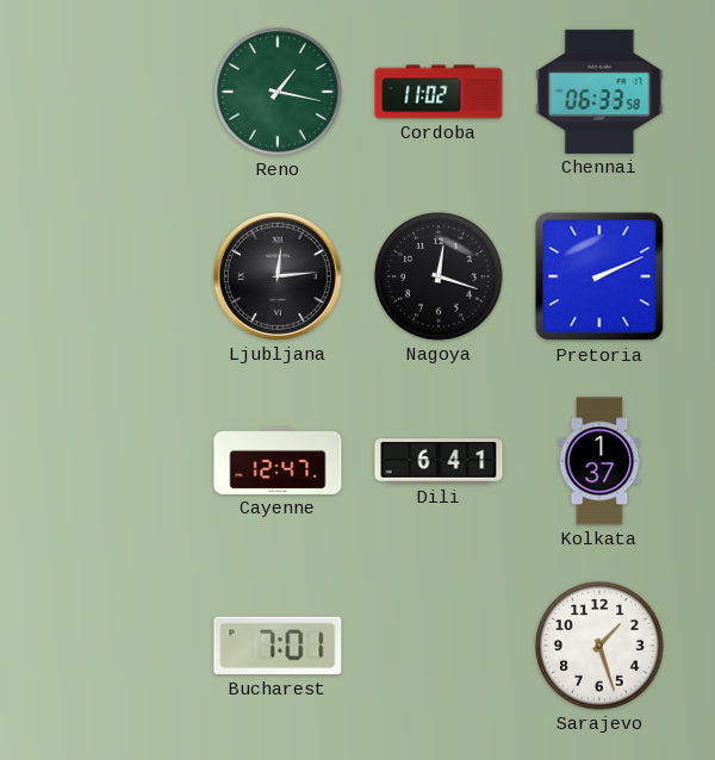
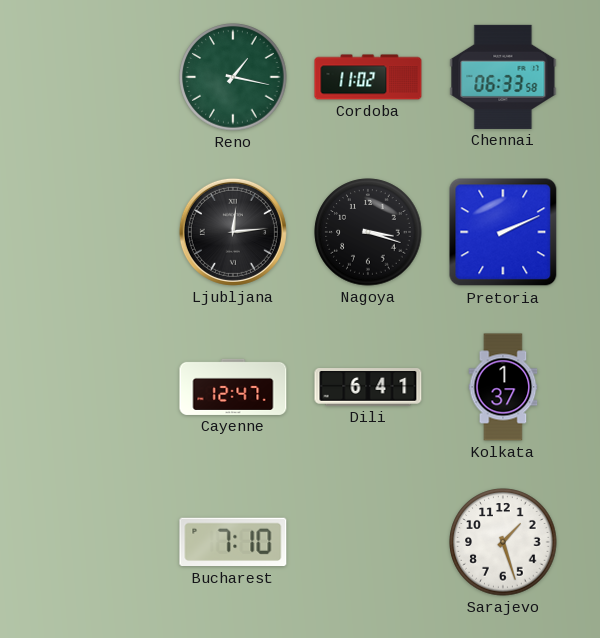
Nagoya: 12:18 -> 3:18
Bucharest: 7:01 -> 7:10
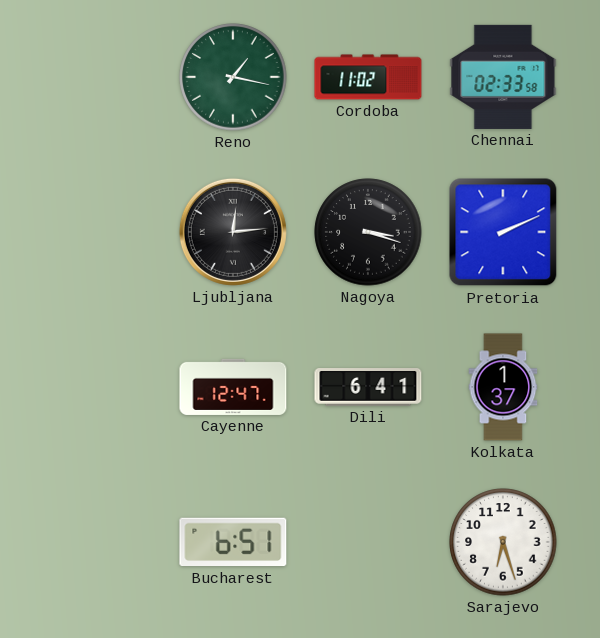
Chennai: 06:33 -> 02:33
Bucharest: 7:10 -> 6:51
Sarajevo: 1:27 -> 6:27
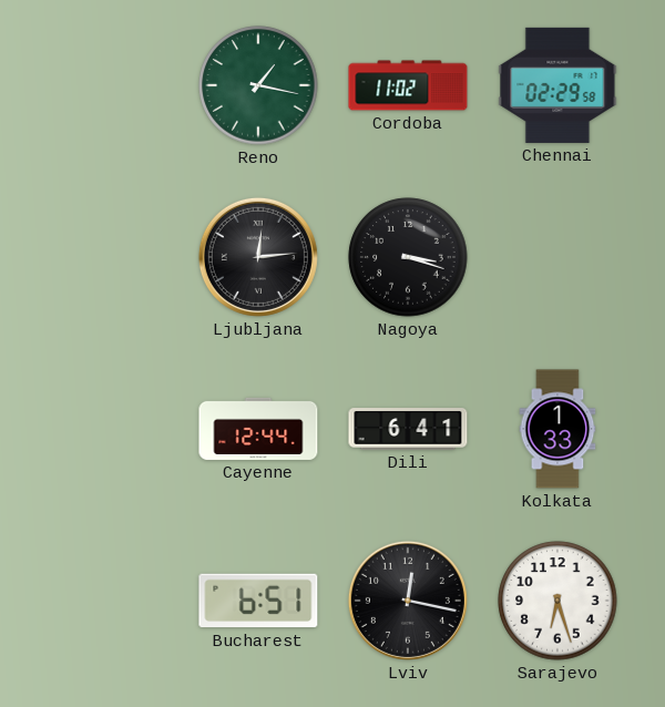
Chennai: 02:33 -> 02:29
Pretoria: 2:11 -> none
Cayenne: 12:47 -> 12:44
Kolkata: 1:37 -> 1:33
Lviv: none -> 12:17
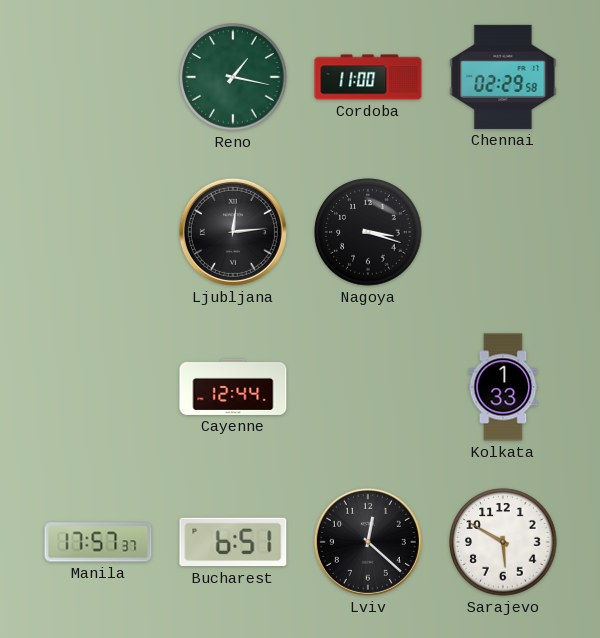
Cordoba: 11:02 -> 11:00
Dili: 6:41 -> none
Manila: none -> 17:57
Lviv: 12:17 -> 12:22
Sarajevo: 6:27 -> 5:50
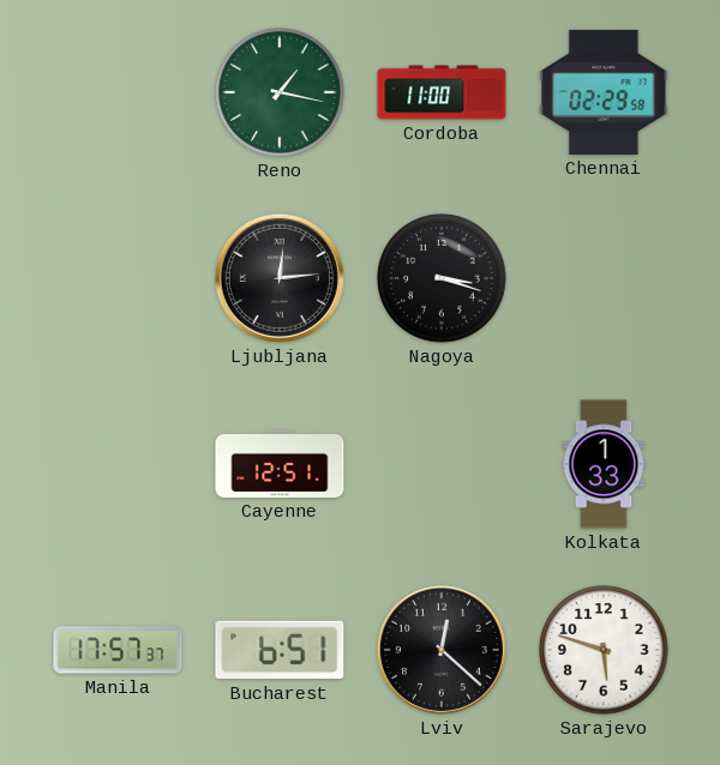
Cayenne: 12:44 -> 12:51
Sarajevo: 5:50 -> 5:48
